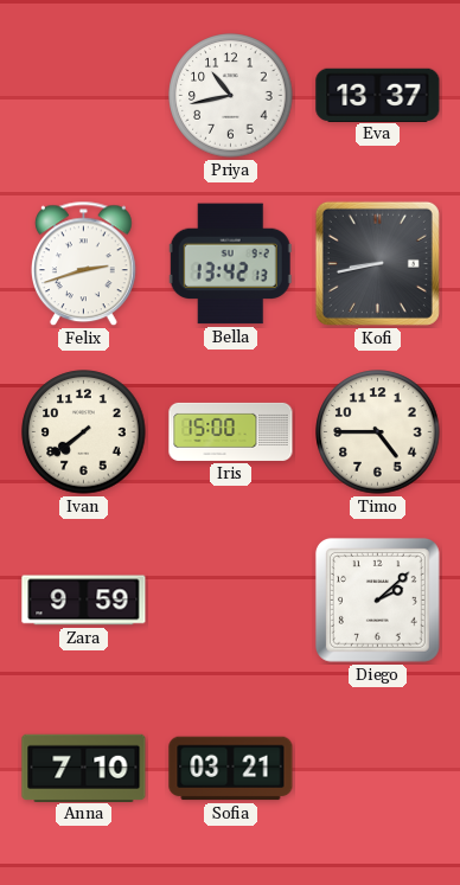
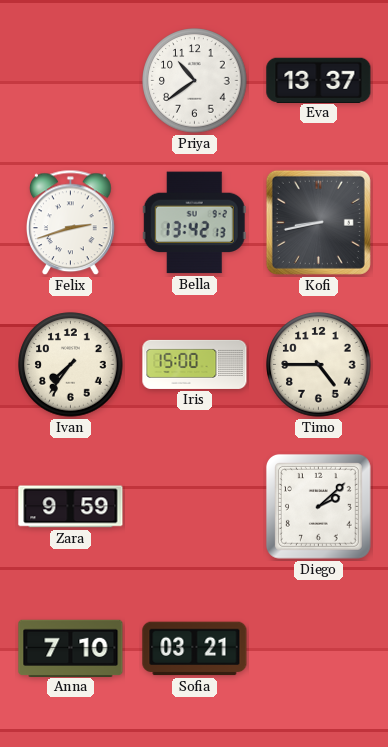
Priya: 10:43 -> 10:39
Ivan: 7:39 -> 7:36
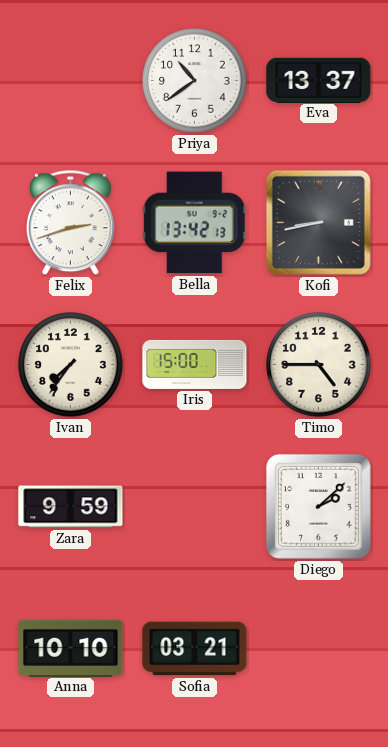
Anna: 7:10 -> 10:10
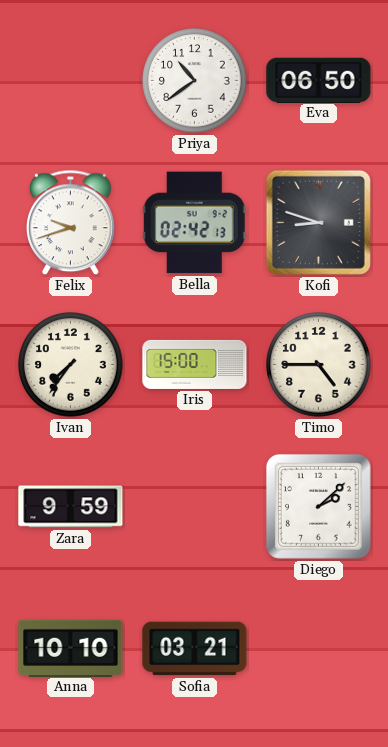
Eva: 13:37 -> 06:50
Felix: 2:42 -> 9:42
Bella: 13:42 -> 02:42
Kofi: 8:43 -> 8:48
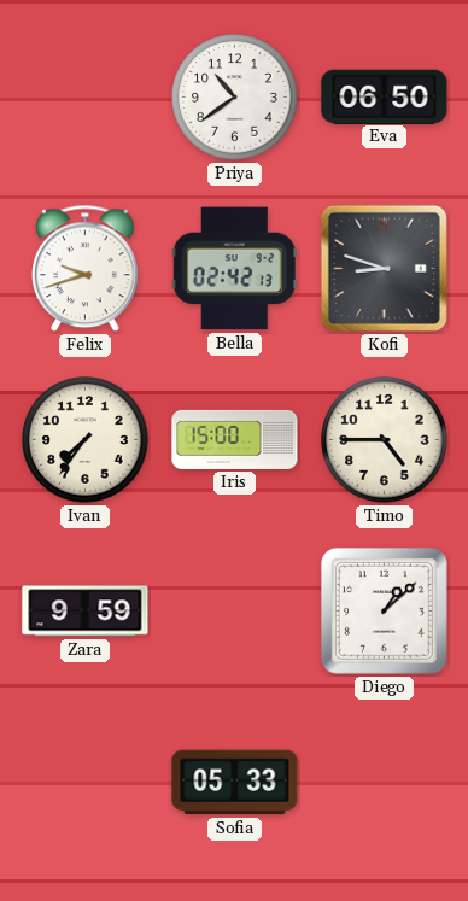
Diego: 2:08 -> 1:08
Anna: 10:10 -> none
Sofia: 03:21 -> 05:33
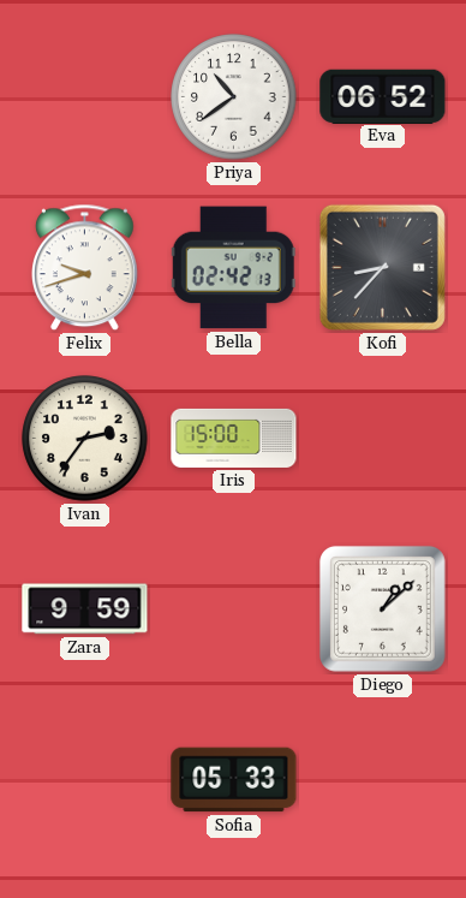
Eva: 06:50 -> 06:52
Kofi: 8:48 -> 8:37
Ivan: 7:36 -> 2:36
Timo: 4:45 -> none
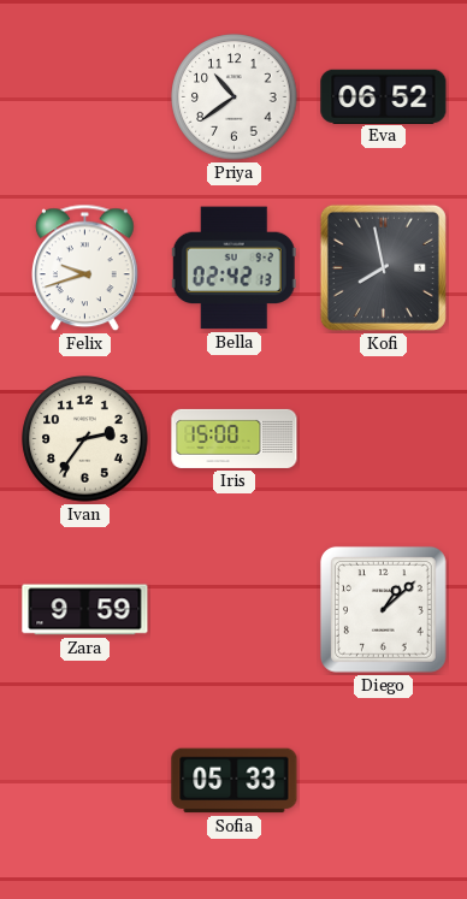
Kofi: 8:37 -> 7:58
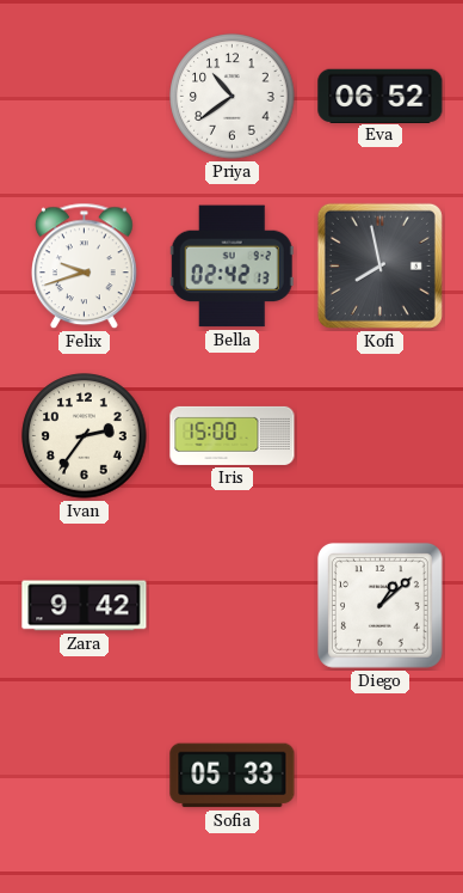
Zara: 9:59 -> 9:42
